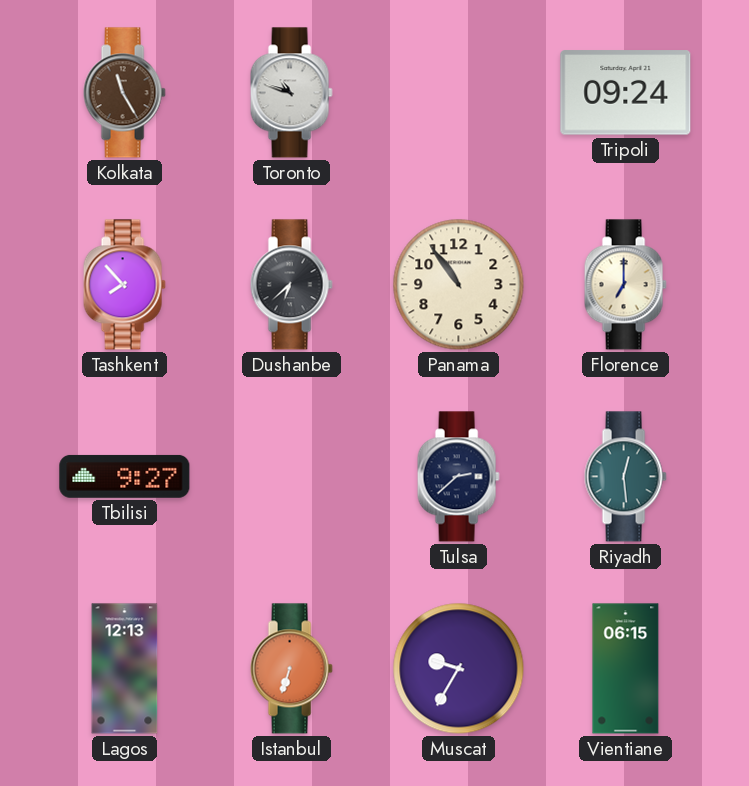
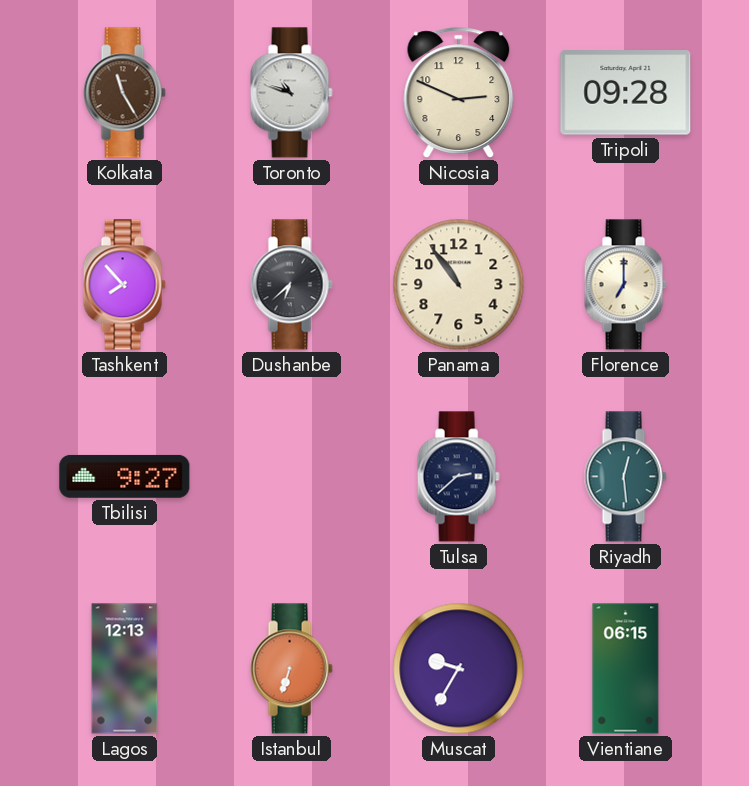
Nicosia: none -> 2:49
Tripoli: 09:24 -> 09:28
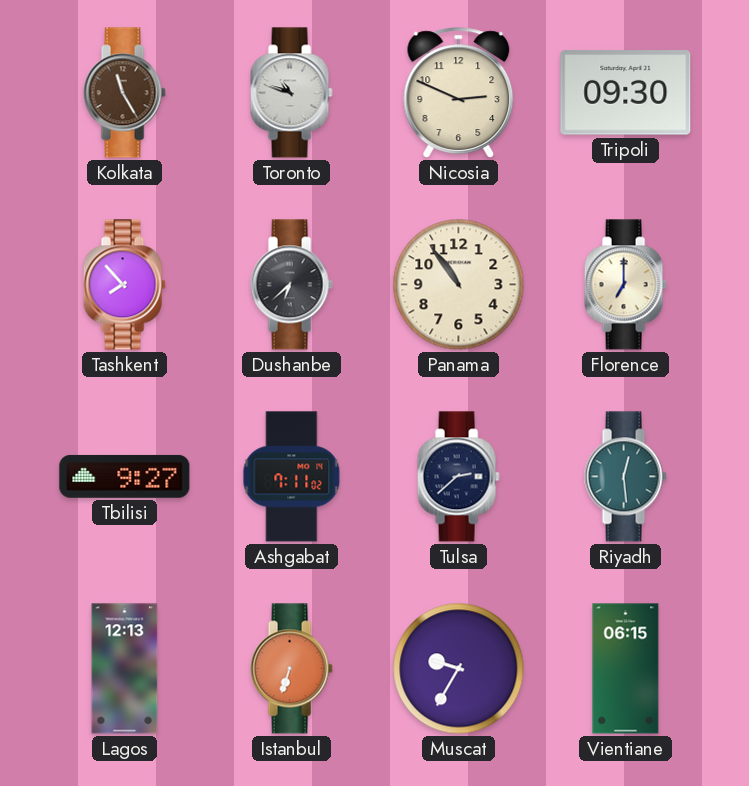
Tripoli: 09:28 -> 09:30
Ashgabat: none -> 7:11
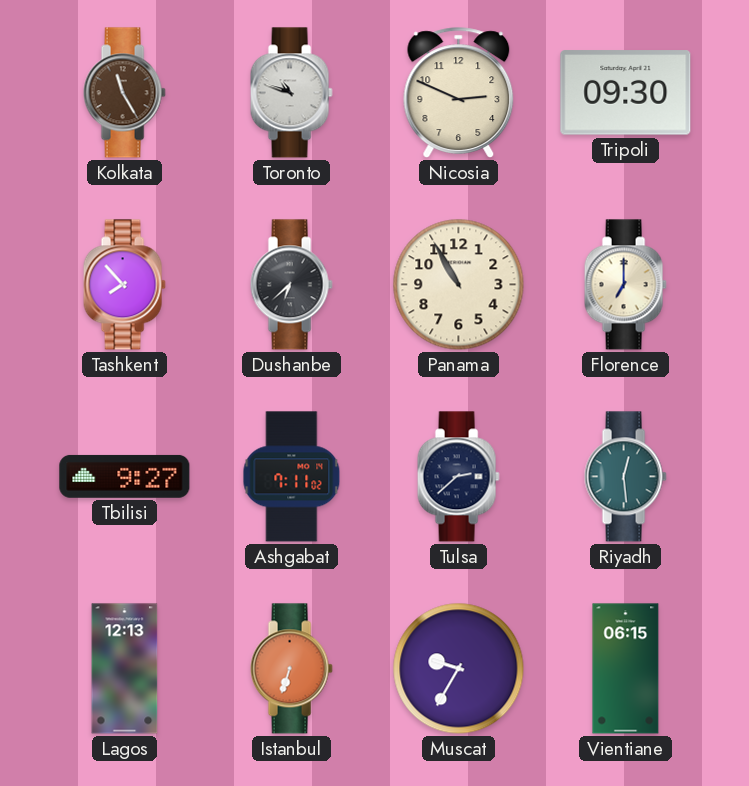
Panama: 10:54 -> 10:55
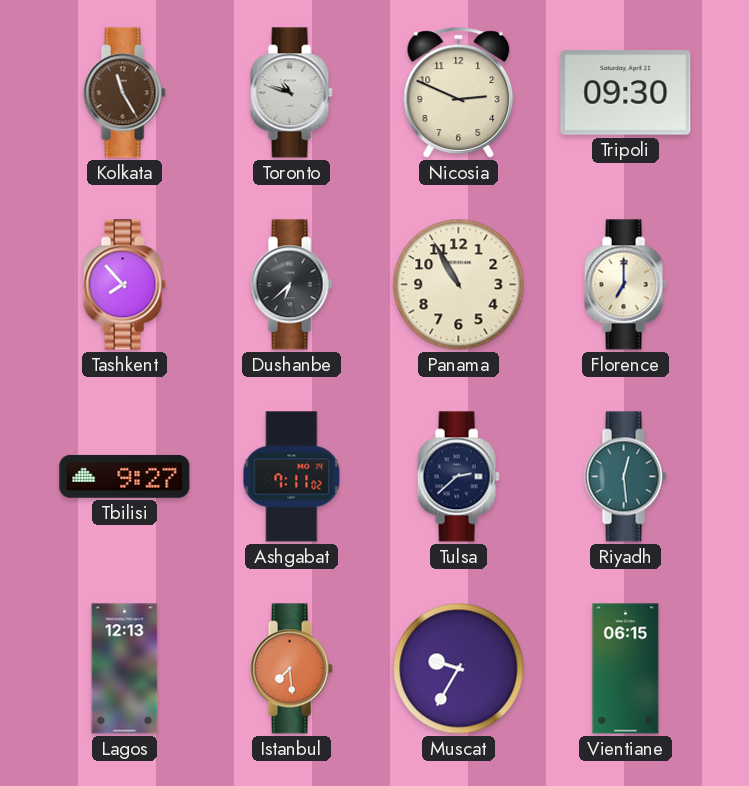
Istanbul: 6:33 -> 7:29
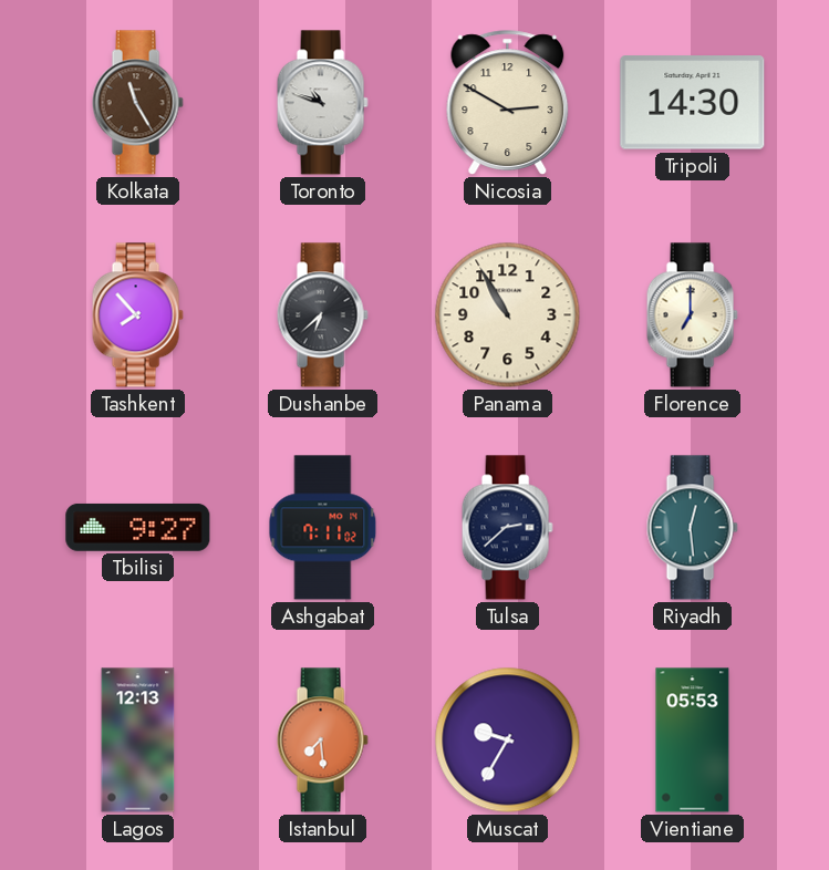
Nicosia: 2:49 -> 2:50
Tripoli: 09:30 -> 14:30
Vientiane: 06:15 -> 05:53
